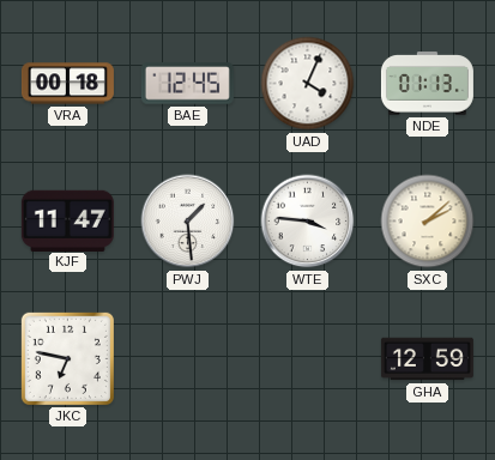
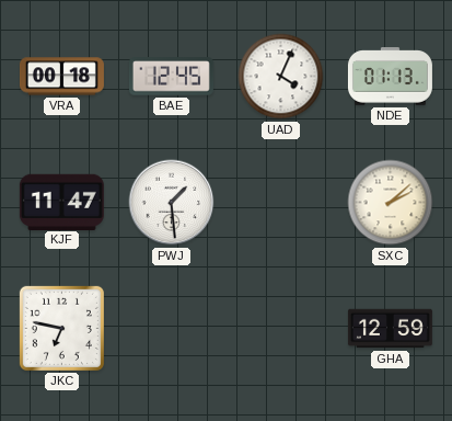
WTE: 3:46 -> none
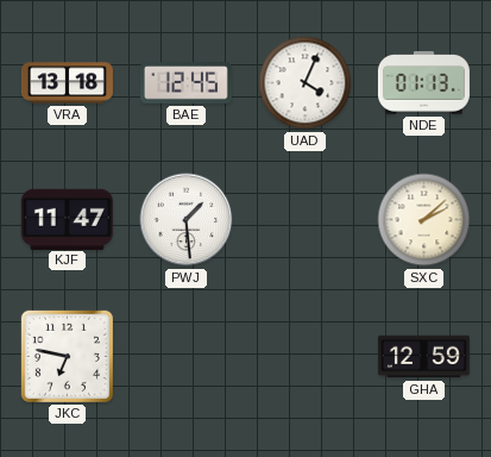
VRA: 00:18 -> 13:18
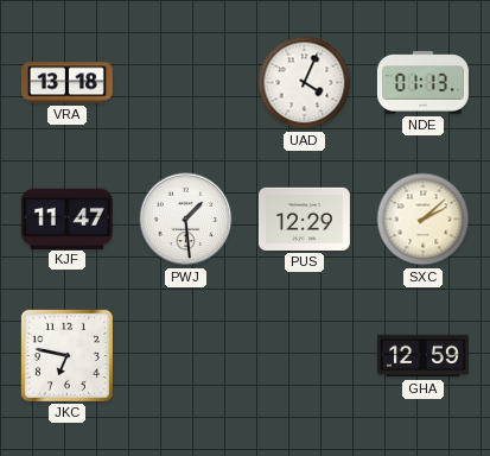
BAE: 12:45 -> none
PUS: none -> 12:29
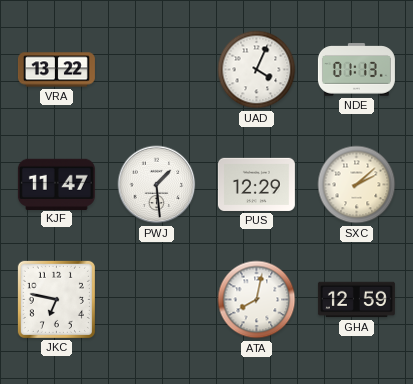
VRA: 13:18 -> 13:22
ATA: none -> 8:02
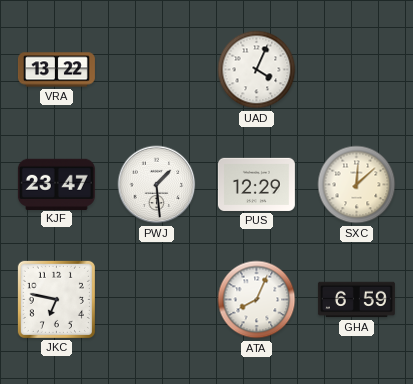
NDE: 01:13 -> none
KJF: 11:47 -> 23:47
SXC: 2:08 -> 12:08
ATA: 8:02 -> 8:04
GHA: 12:59 -> 6:59
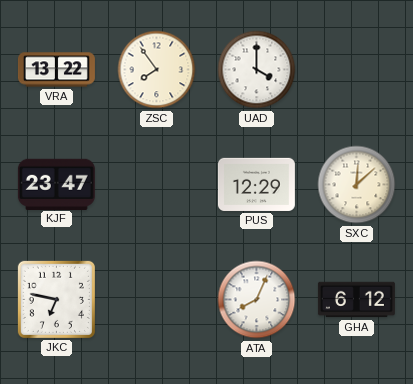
ZSC: none -> 7:54
UAD: 4:04 -> 4:00
PWJ: 1:29 -> none
GHA: 6:59 -> 6:12
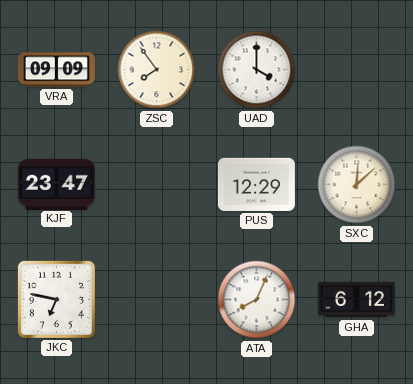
VRA: 13:22 -> 09:09
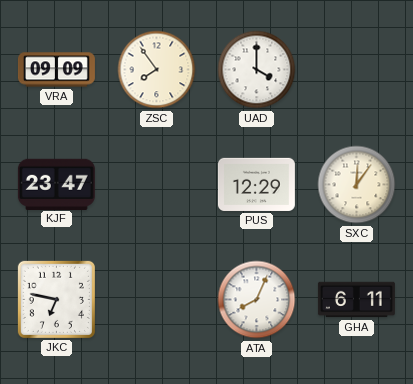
SXC: 12:08 -> 12:06
GHA: 6:12 -> 6:11
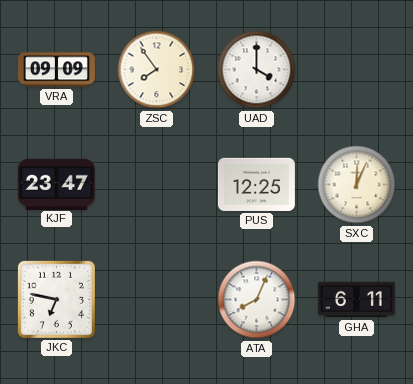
PUS: 12:29 -> 12:25
SXC: 12:06 -> 12:04
